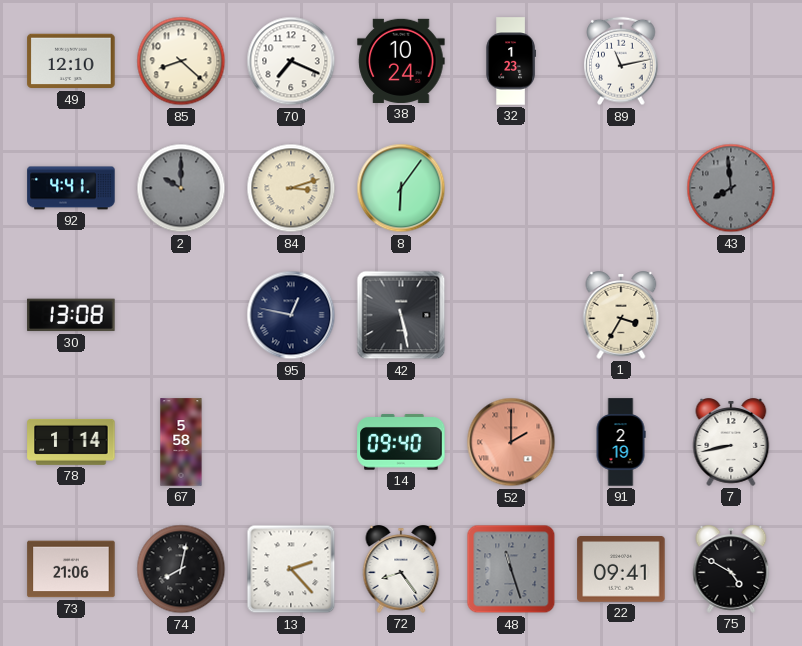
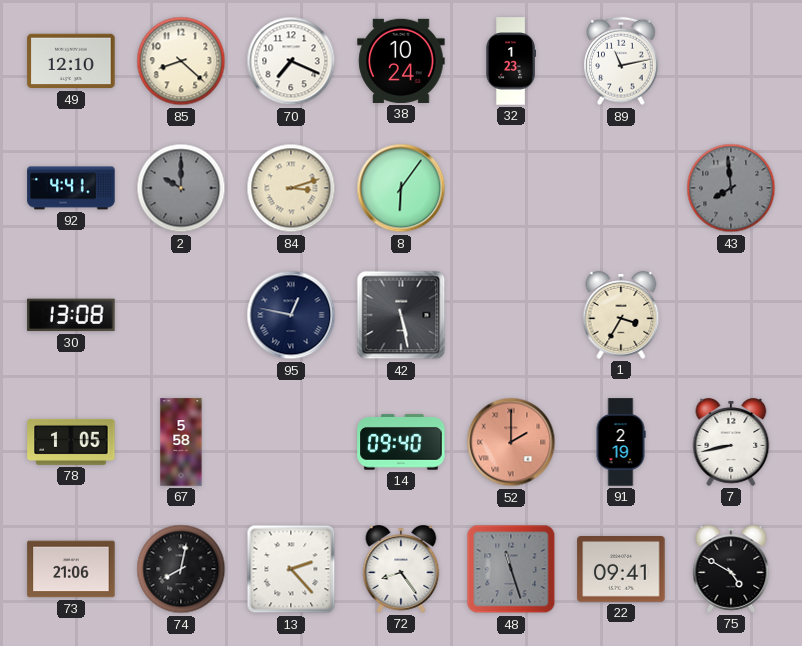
78: 1:14 -> 1:05
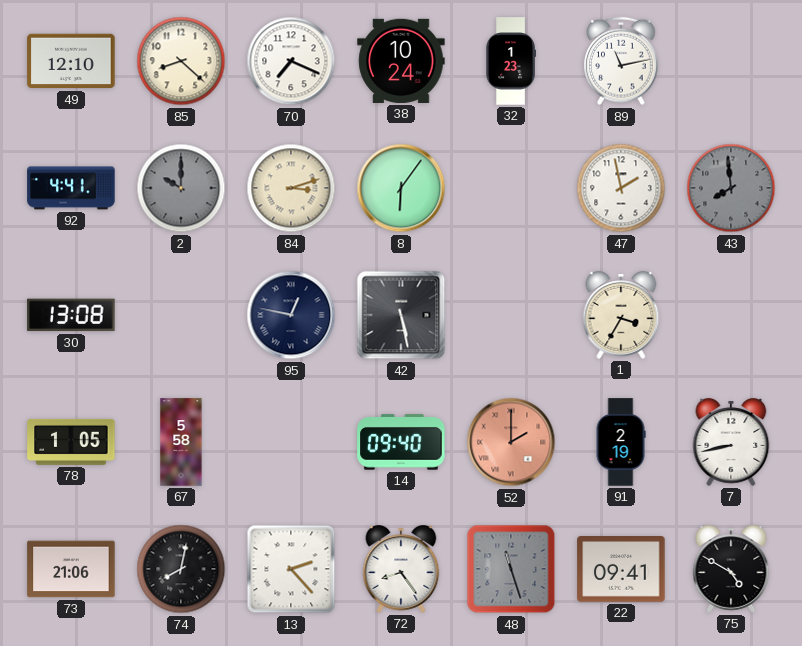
47: none -> 1:58
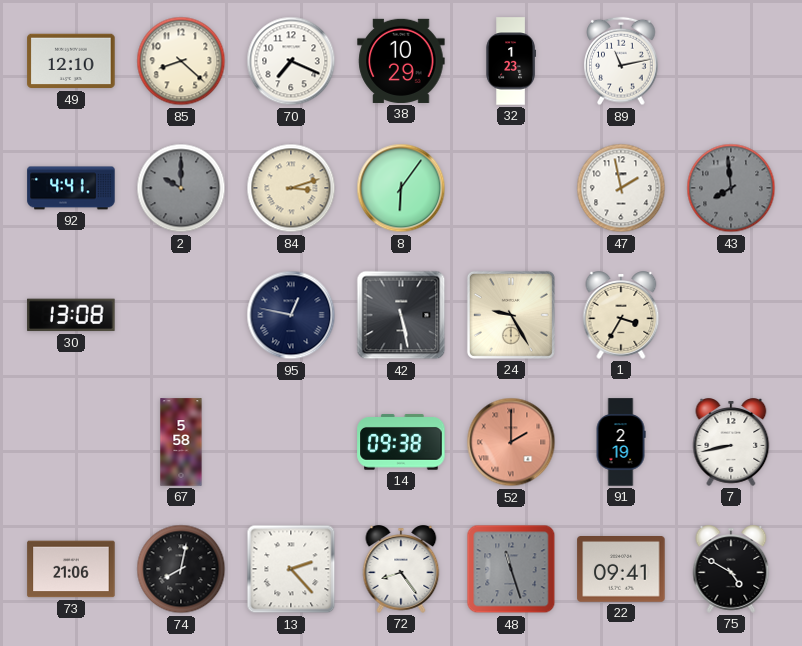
38: 10:24 -> 10:29
24: none -> 9:25
78: 1:05 -> none
14: 09:40 -> 09:38
